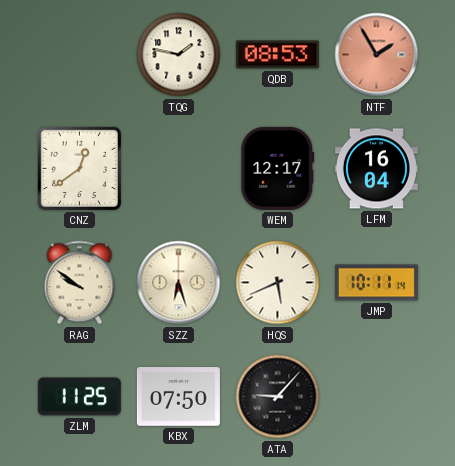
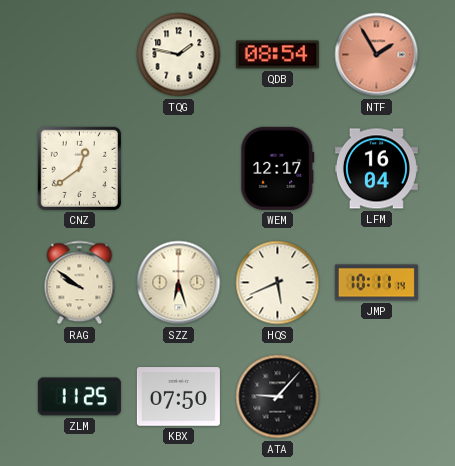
QDB: 08:53 -> 08:54
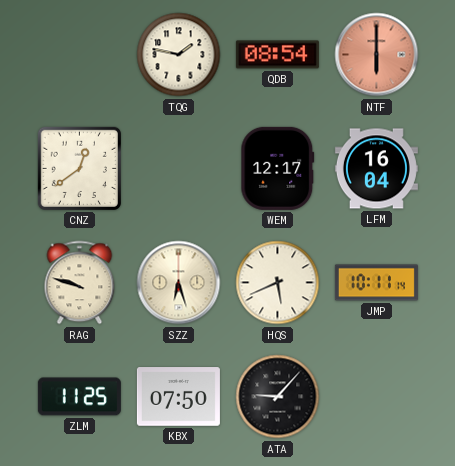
NTF: 1:55 -> 6:00
RAG: 9:51 -> 9:48
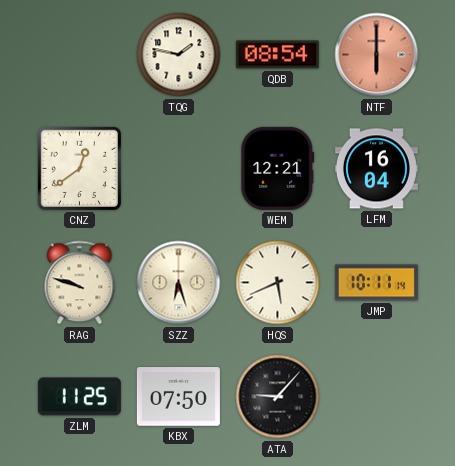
WEM: 12:17 -> 12:21
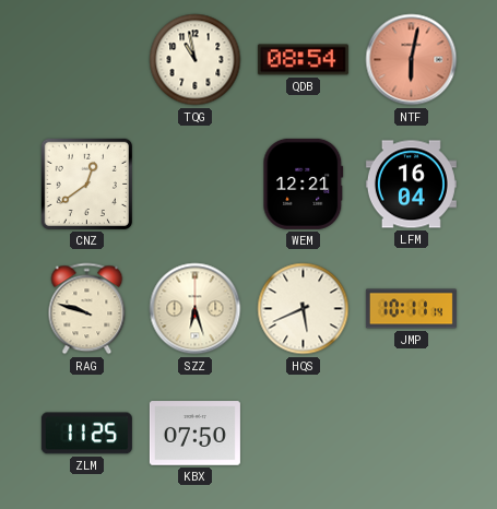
TQG: 1:47 -> 10:58
NTF: 6:00 -> 6:02
ATA: 9:07 -> none
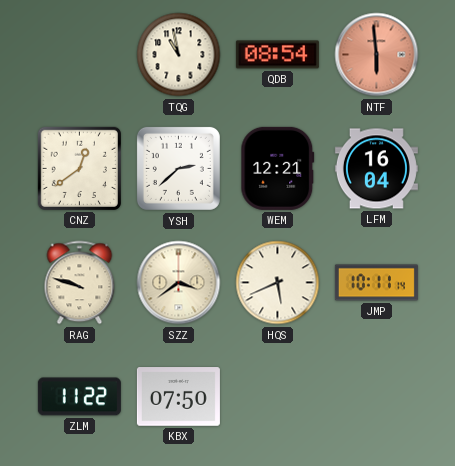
NTF: 6:02 -> 5:59
YSH: none -> 2:38
SZZ: 6:27 -> 3:39
ZLM: 11:25 -> 11:22
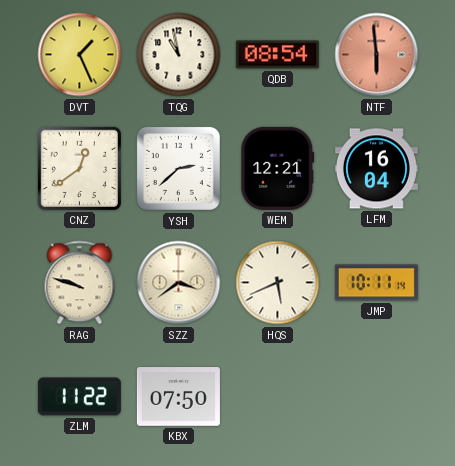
DVT: none -> 1:26
